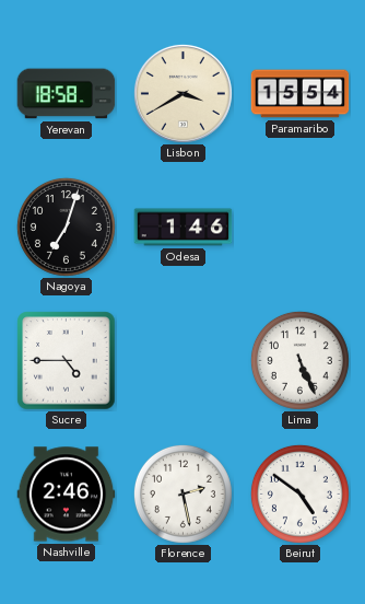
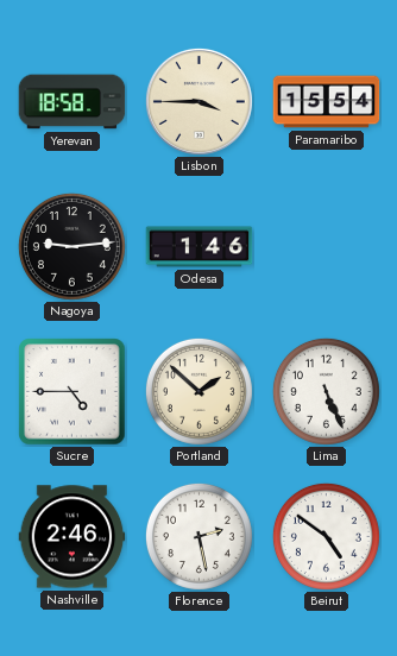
Lisbon: 3:40 -> 3:45
Nagoya: 7:03 -> 9:14
Portland: none -> 1:52
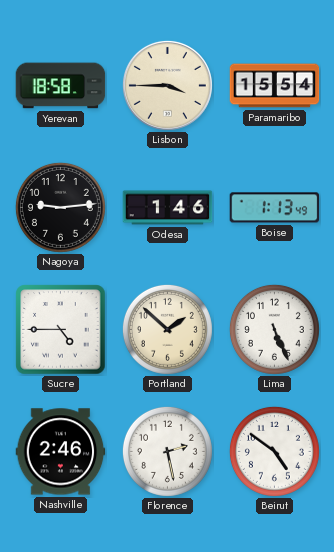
Boise: none -> 1:13
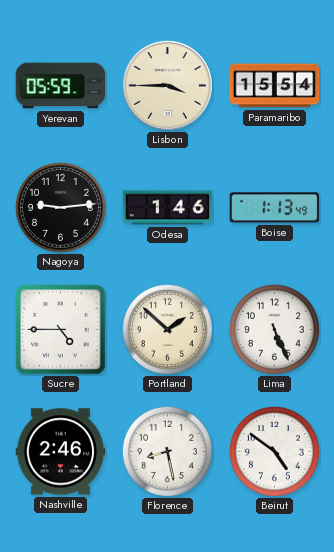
Yerevan: 18:58 -> 05:59
Florence: 2:28 -> 8:28
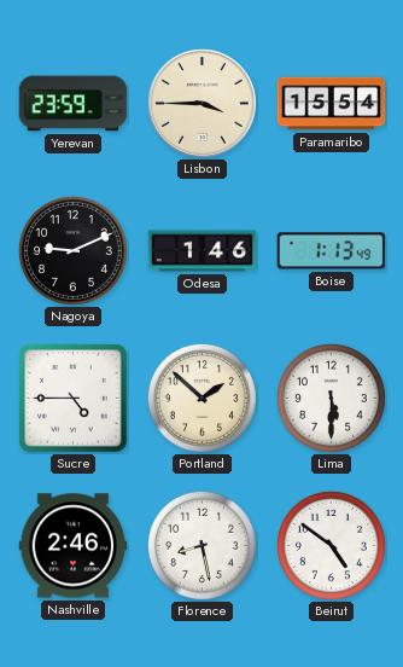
Yerevan: 05:59 -> 23:59
Nagoya: 9:14 -> 9:11
Lima: 5:26 -> 5:30
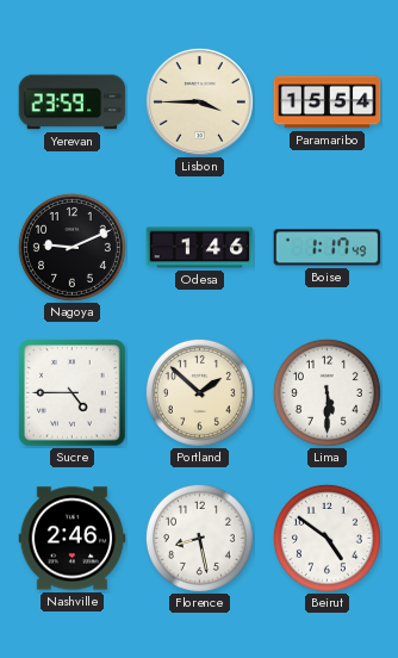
Boise: 1:13 -> 1:17
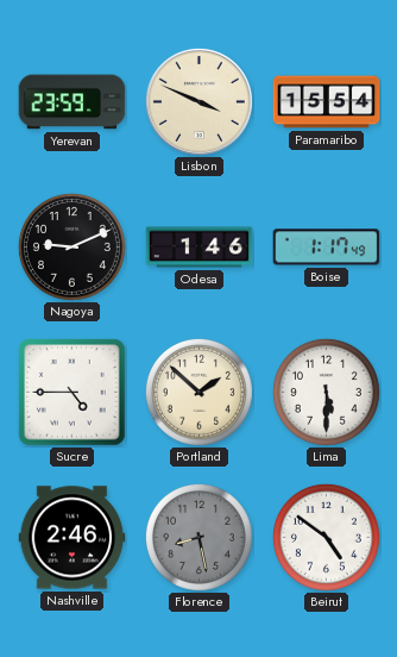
Lisbon: 3:45 -> 3:49
Florence dial: white -> grey
